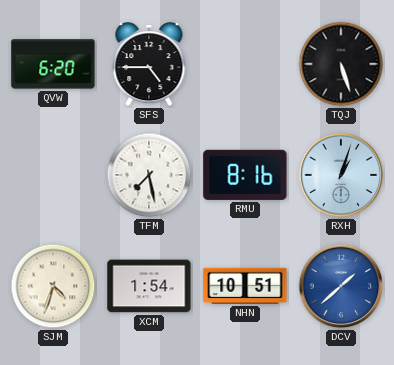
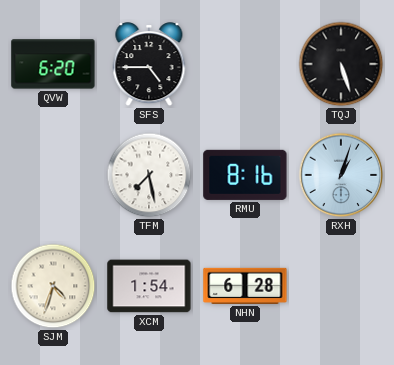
NHN: 10:51 -> 6:28
DCV: 1:38 -> none
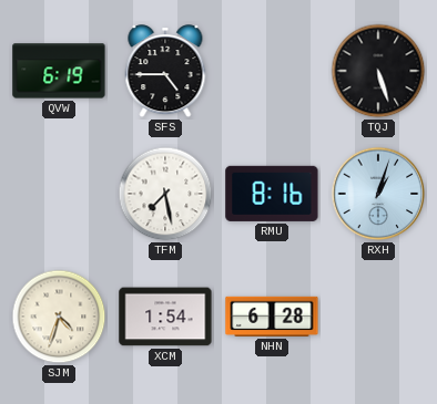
QVW: 6:20 -> 6:19
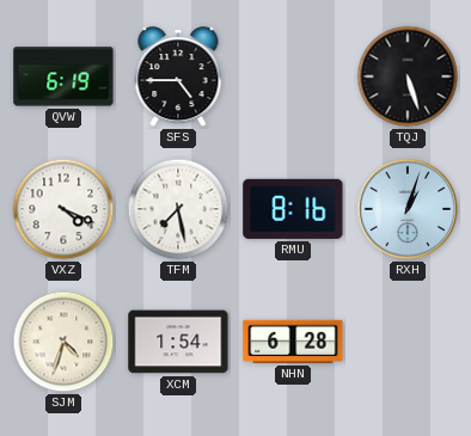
VXZ: none -> 4:19
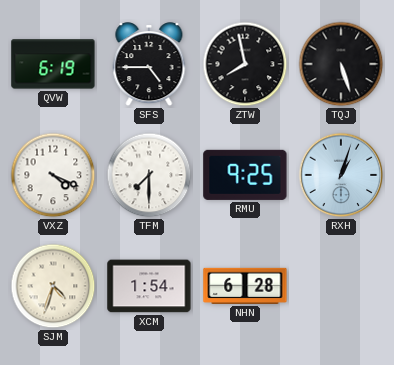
ZTW: none -> 7:58
TFM: 7:28 -> 7:30
RMU: 8:16 -> 9:25
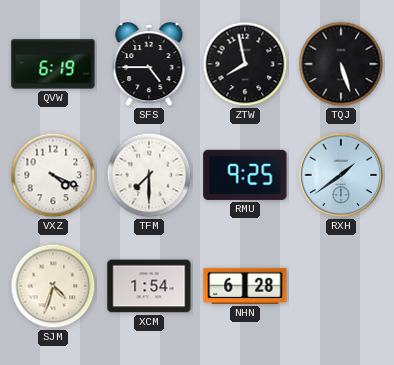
RXH: 1:03 -> 1:39
